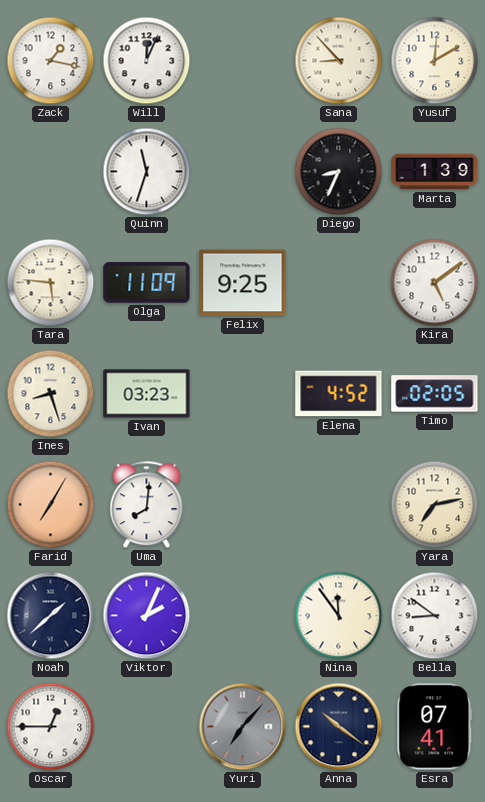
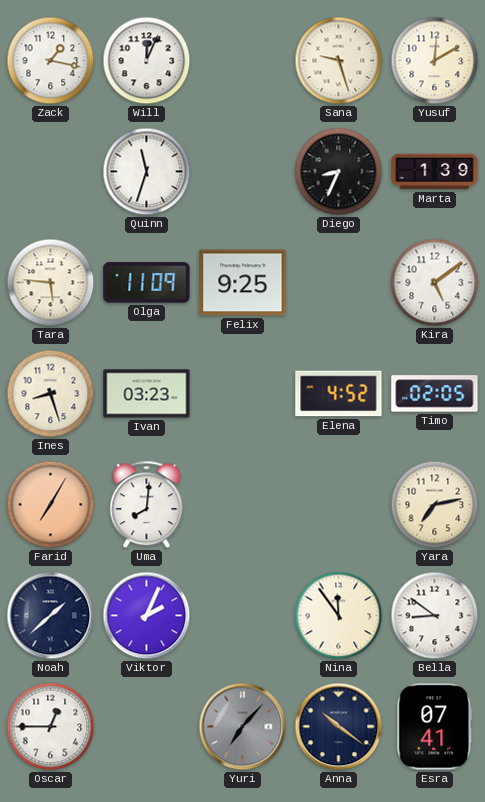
Sana: 8:53 -> 9:27
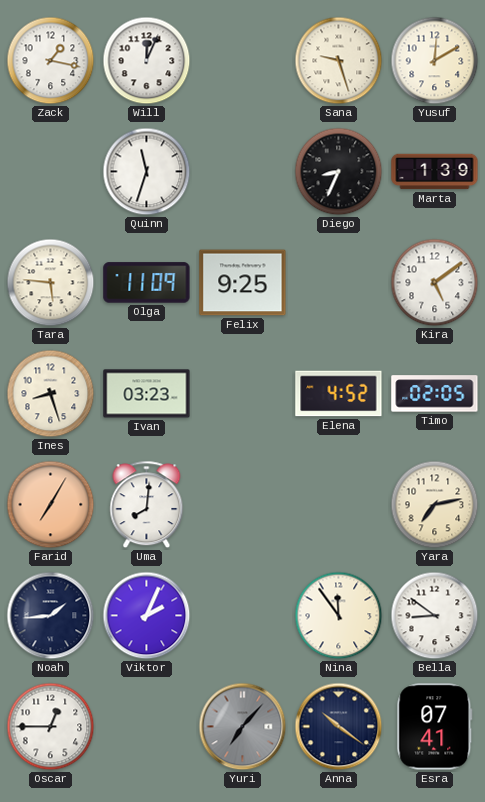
Noah: 1:38 -> 1:44
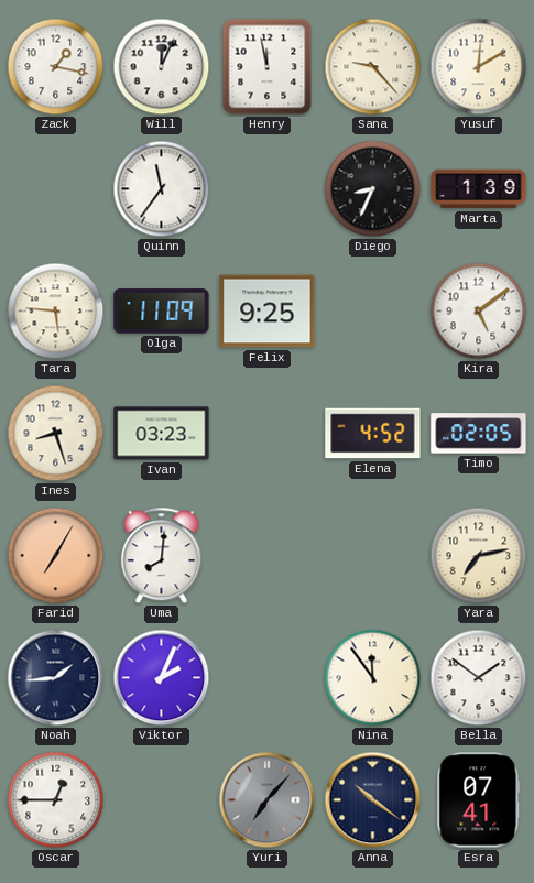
Henry: none -> 11:58
Sana: 9:27 -> 9:23
Quinn: 11:33 -> 11:36
Bella: 8:51 -> 1:51
